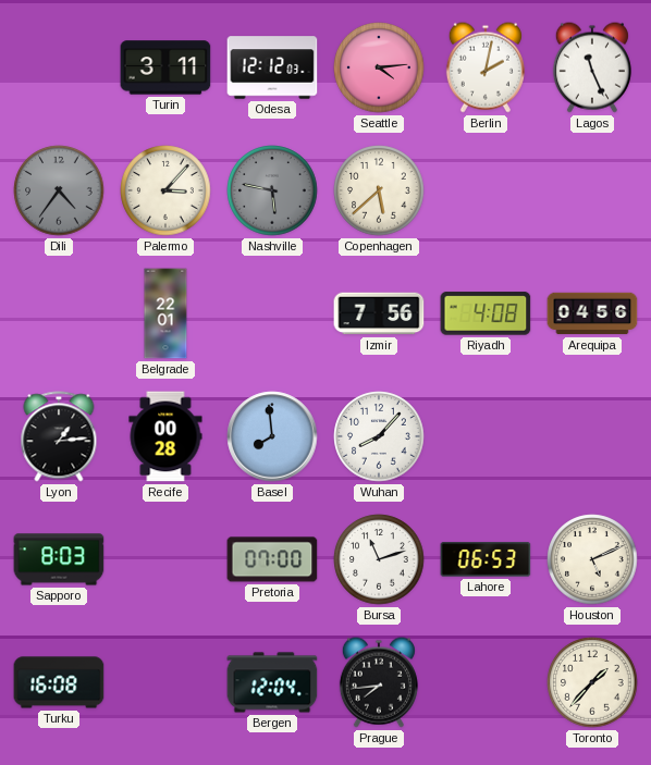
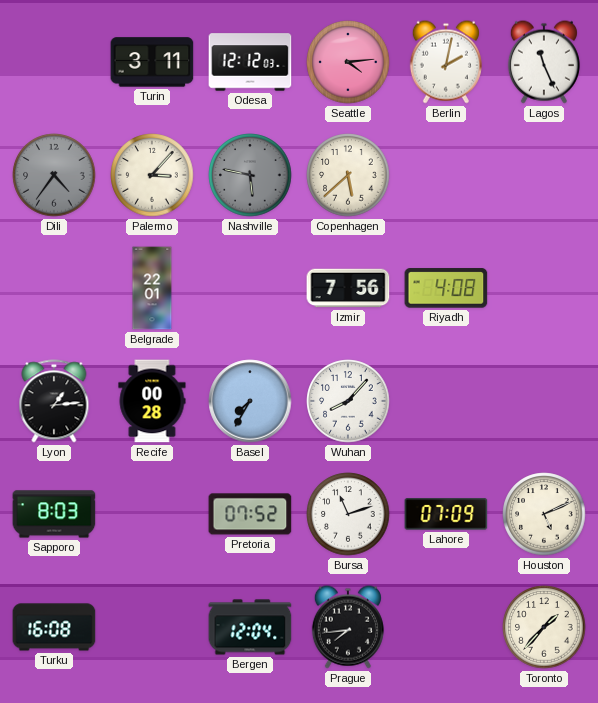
Arequipa: 04:56 -> none
Basel: 7:59 -> 7:35
Pretoria: 07:00 -> 07:52
Lahore: 06:53 -> 07:09
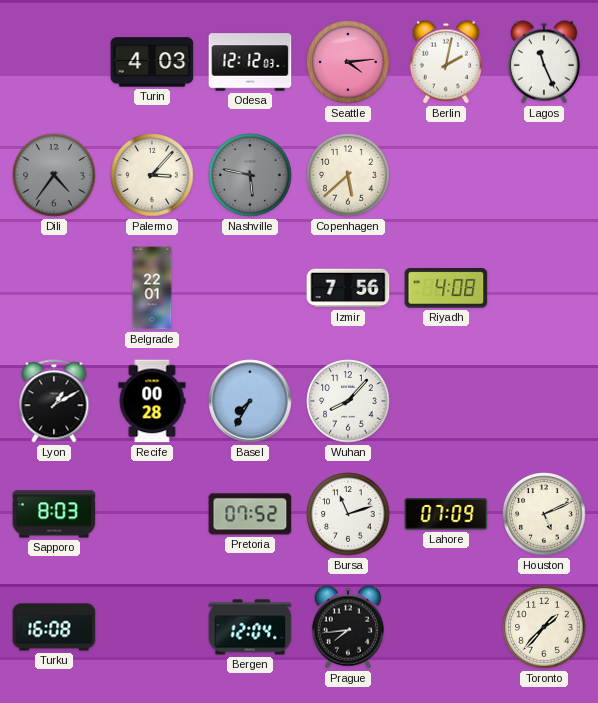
Turin: 3:11 -> 4:03
Lyon: 1:14 -> 1:10
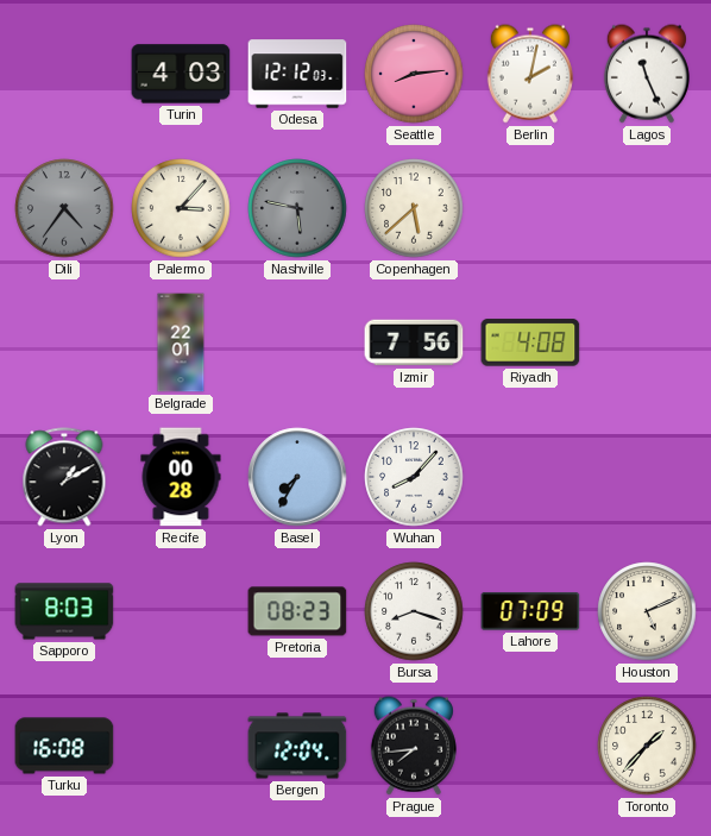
Seattle: 4:14 -> 8:14
Pretoria: 07:52 -> 08:23
Bursa: 11:12 -> 8:18
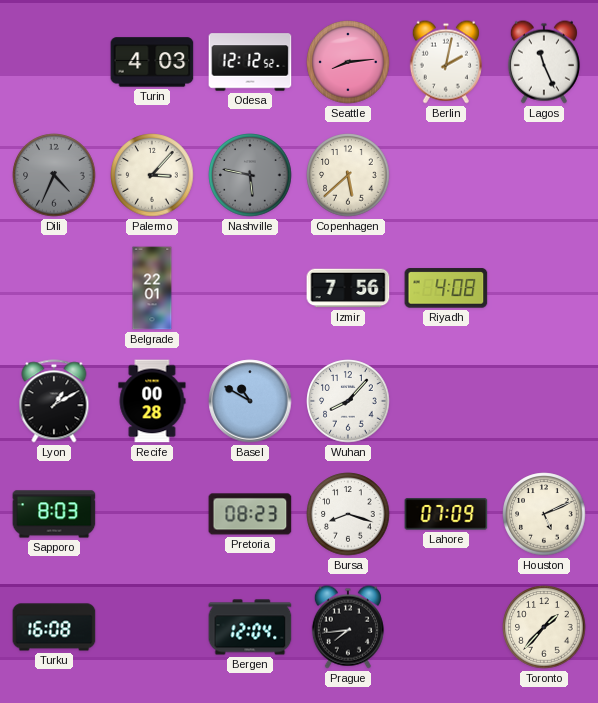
Odesa: 12:12:03 -> 12:12:52
Dili: 4:36 -> 4:34
Basel: 7:35 -> 10:50
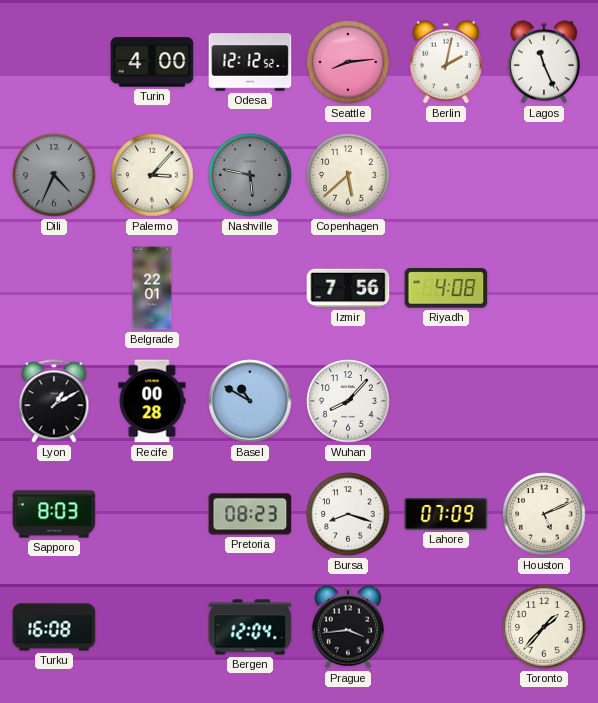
Turin: 4:03 -> 4:00
Prague: 7:44 -> 3:44
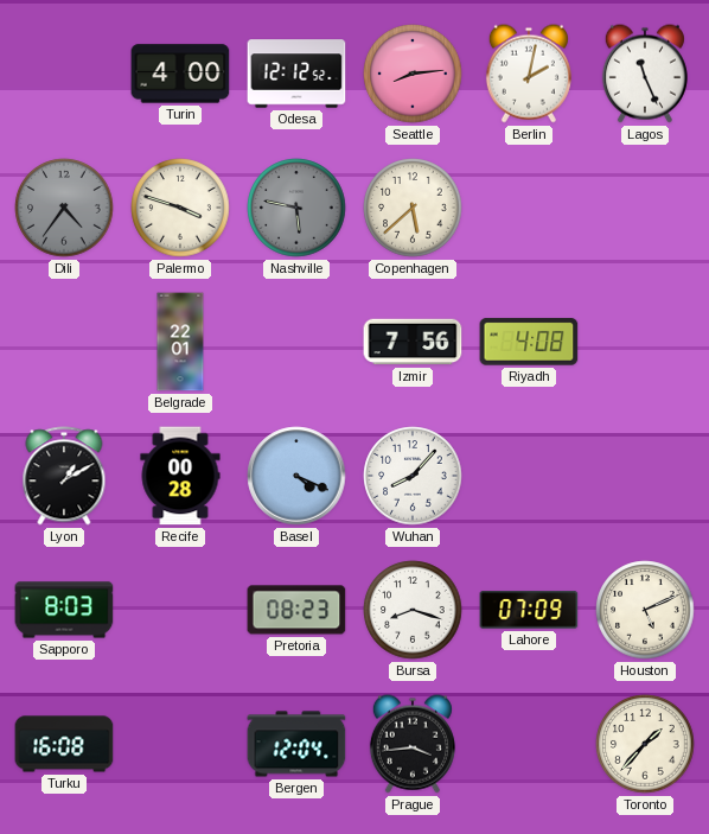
Dili: 4:34 -> 4:36
Palermo: 3:07 -> 3:48
Basel: 10:50 -> 4:19
